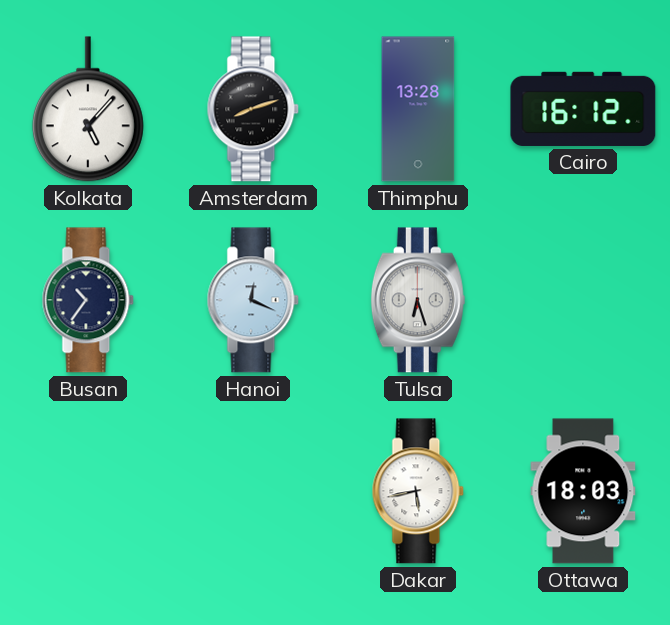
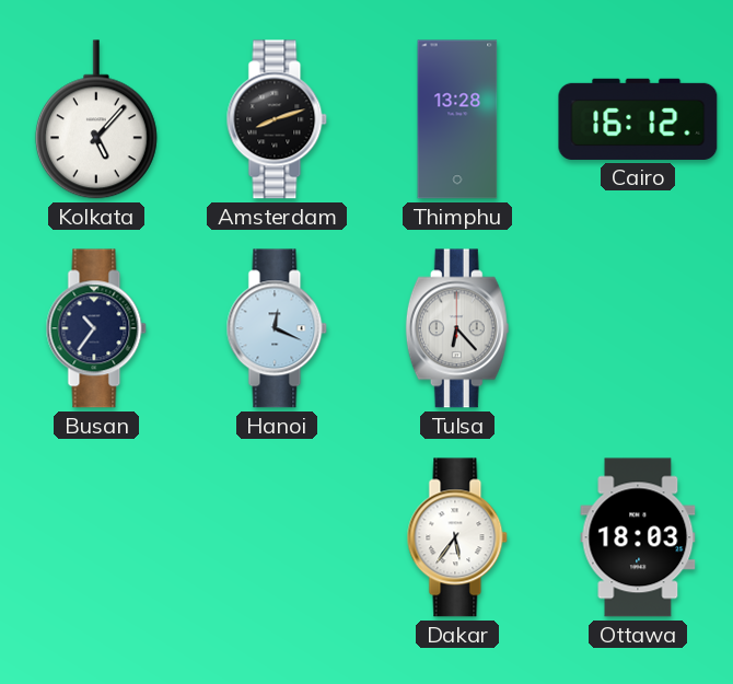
Tulsa: 6:27 -> 6:23
Dakar: 5:43 -> 5:36
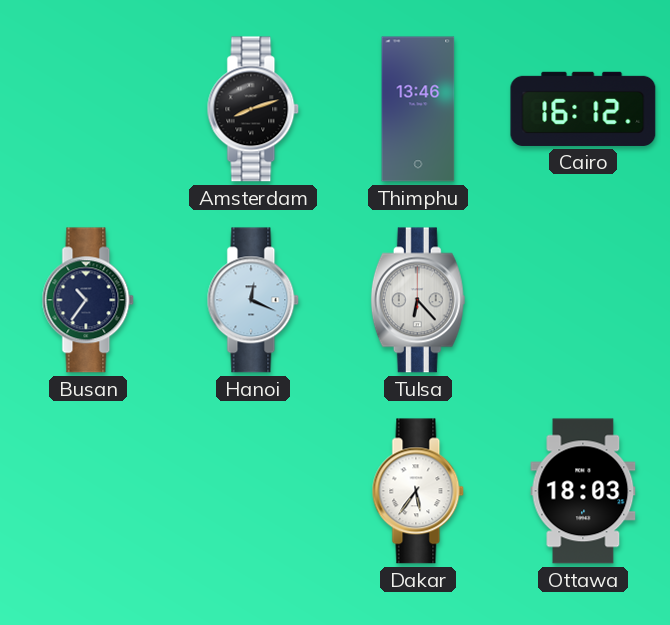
Kolkata: 5:07 -> none
Thimphu: 13:28 -> 13:46
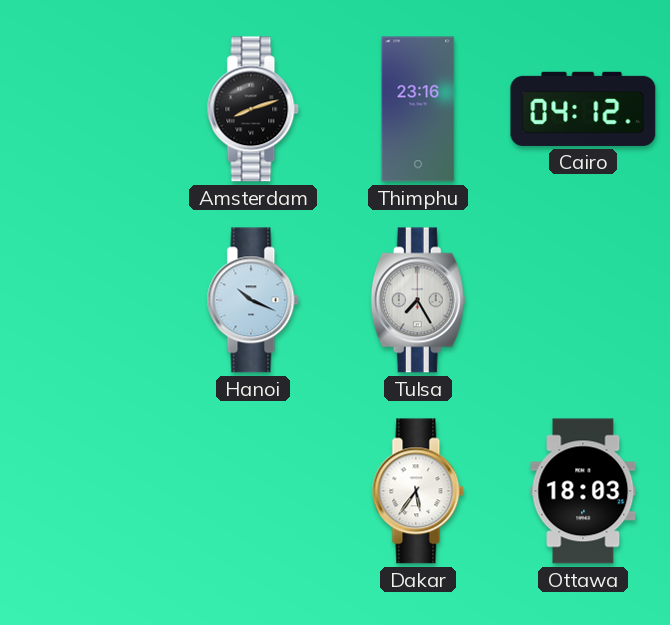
Thimphu: 13:46 -> 23:16
Cairo: 16:12 -> 04:12
Busan: 10:36 -> none
Hanoi: 12:19 -> 10:19
Tulsa: 6:23 -> 7:25
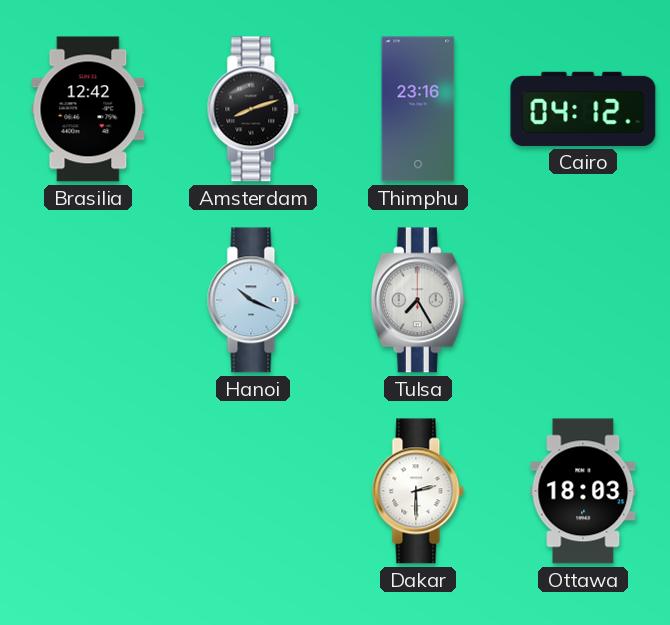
Brasilia: none -> 12:42
Dakar: 5:36 -> 2:30
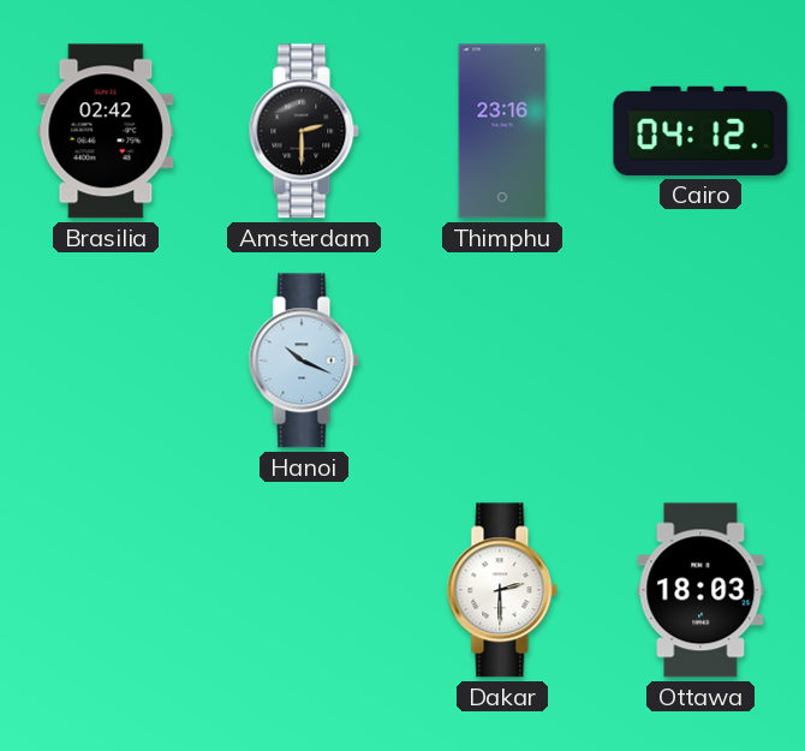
Brasilia: 12:42 -> 02:42
Amsterdam: 8:12 -> 2:30
Tulsa: 7:25 -> none
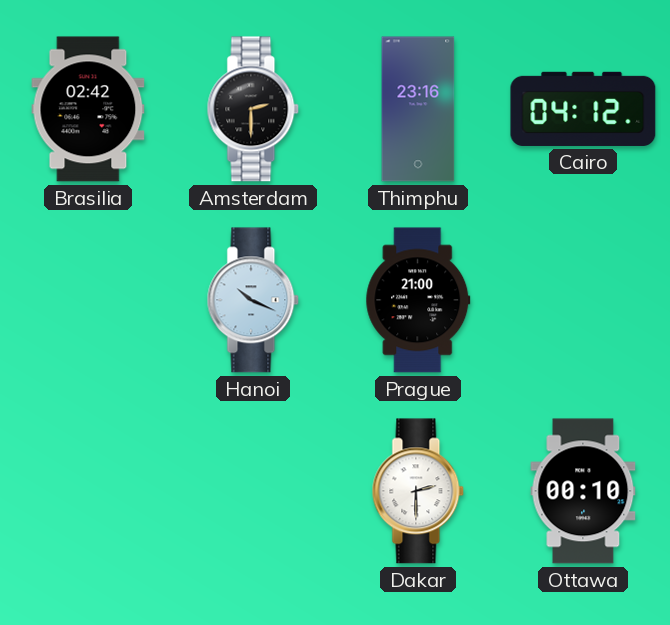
Prague: none -> 21:00
Ottawa: 18:03 -> 00:10
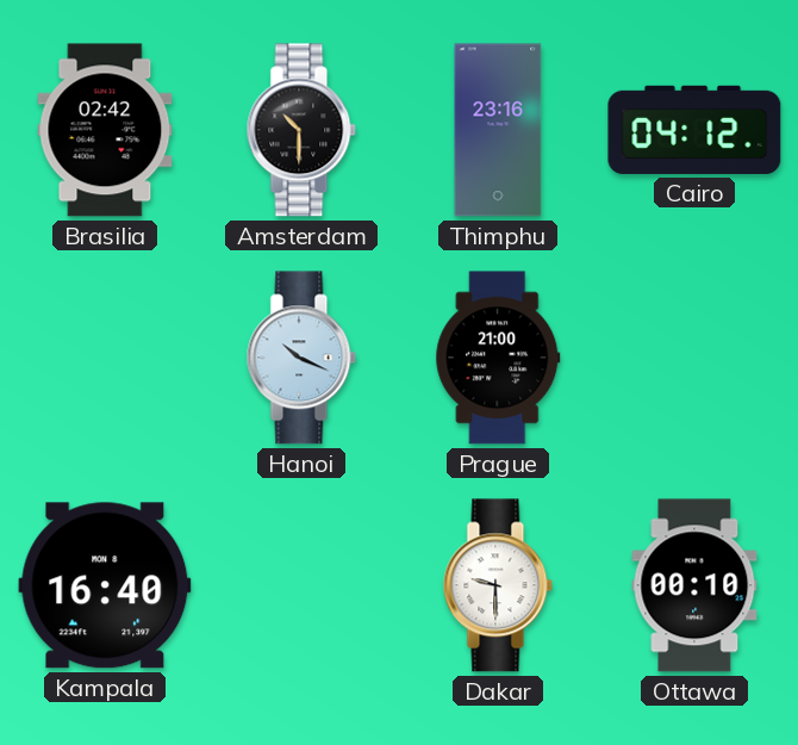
Amsterdam: 2:30 -> 10:30
Kampala: none -> 16:40
Dakar: 2:30 -> 9:30
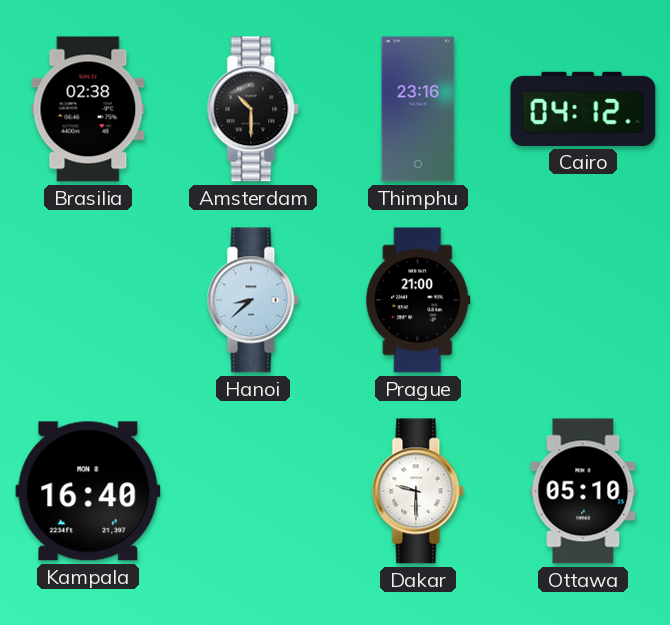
Brasilia: 02:42 -> 02:38
Hanoi: 10:19 -> 8:38
Ottawa: 00:10 -> 05:10
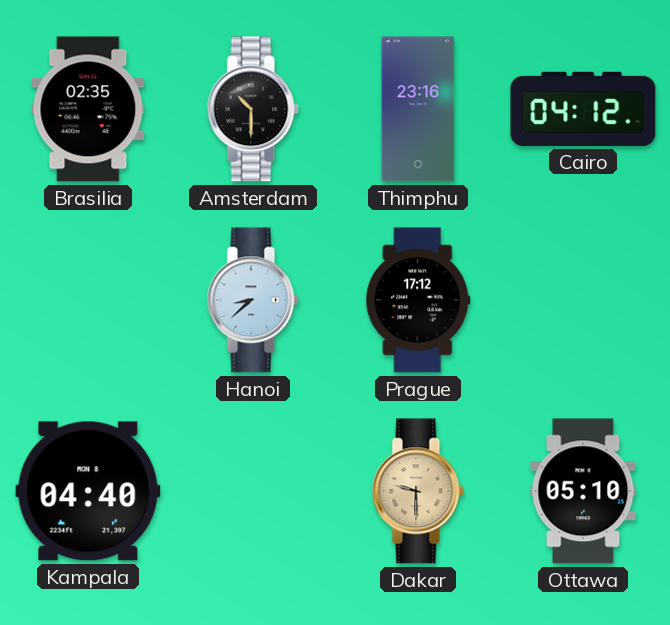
Brasilia: 02:38 -> 02:35
Prague: 21:00 -> 17:12
Kampala: 16:40 -> 04:40
Dakar dial: white -> champagne
